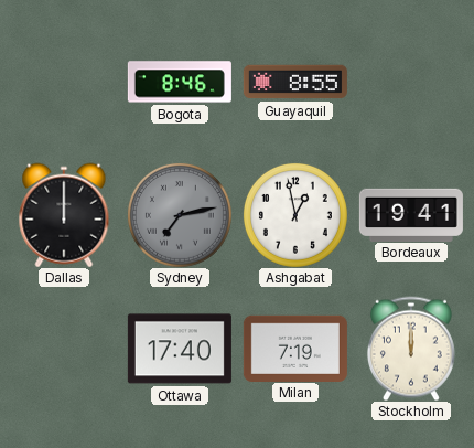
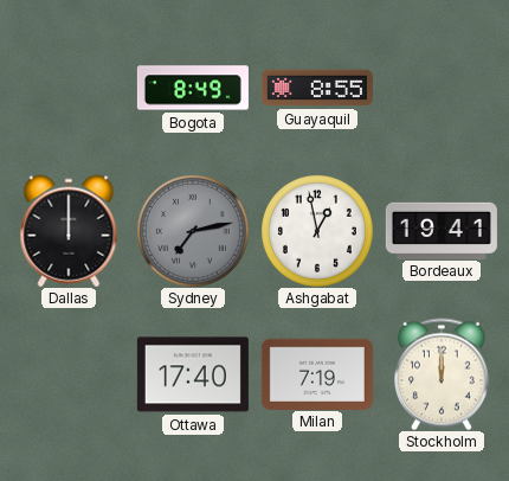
Bogota: 8:46 -> 8:49
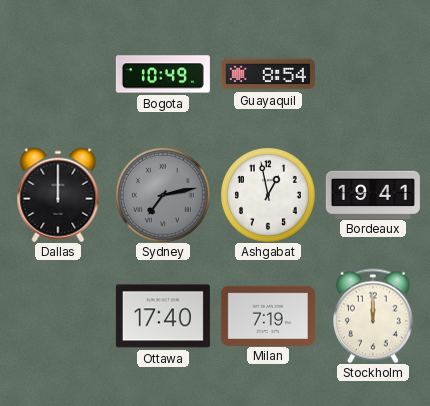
Bogota: 8:49 -> 10:49
Guayaquil: 8:55 -> 8:54
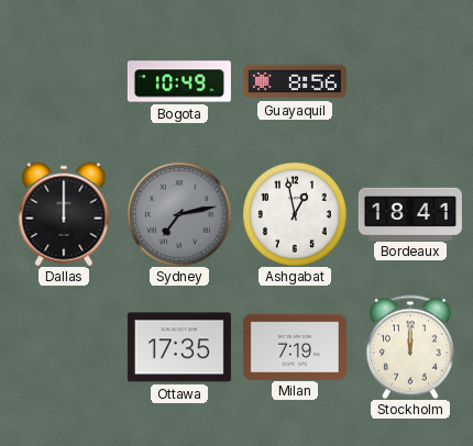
Guayaquil: 8:54 -> 8:56
Bordeaux: 19:41 -> 18:41
Ottawa: 17:40 -> 17:35
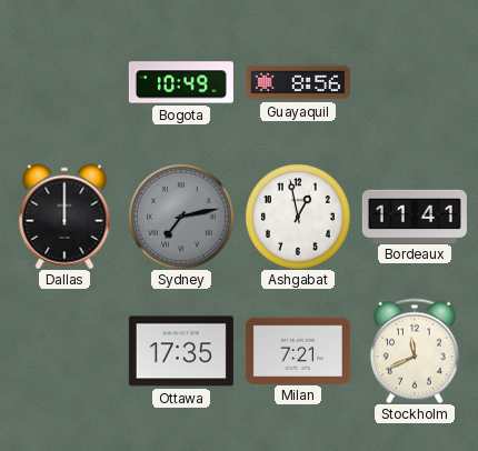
Bordeaux: 18:41 -> 11:41
Milan: 7:19 -> 7:21
Stockholm: 12:00 -> 11:41
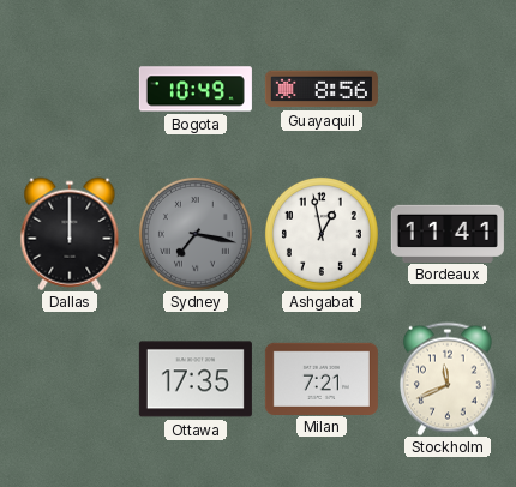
Sydney: 7:13 -> 7:17
